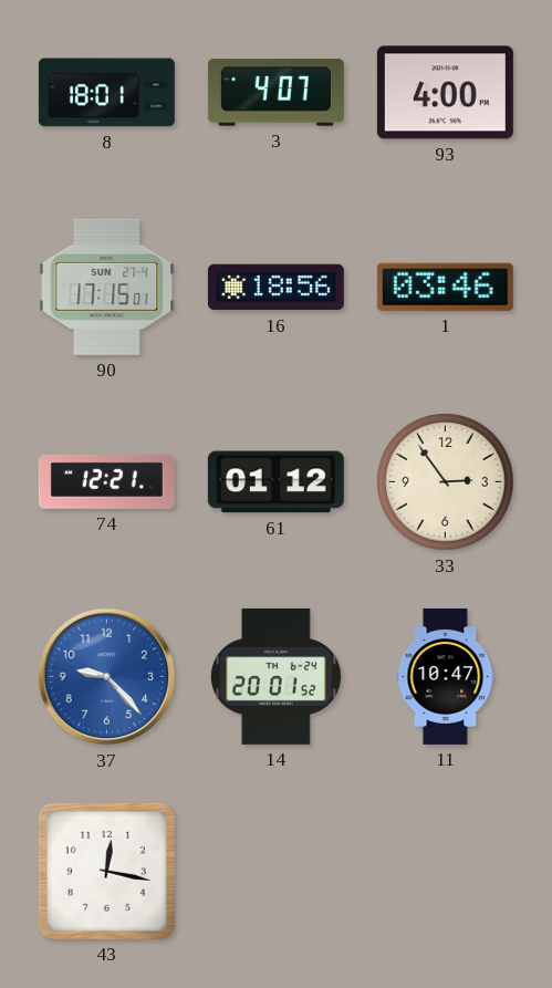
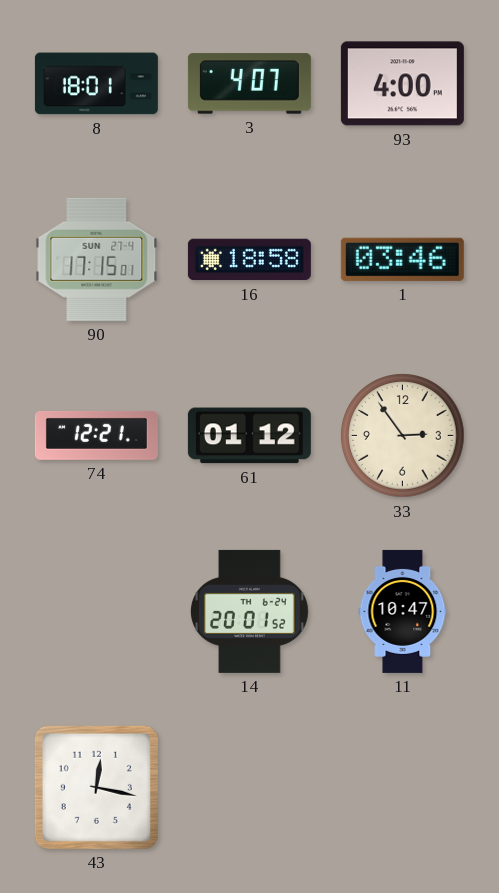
16: 18:56 -> 18:58
37: 9:23 -> none
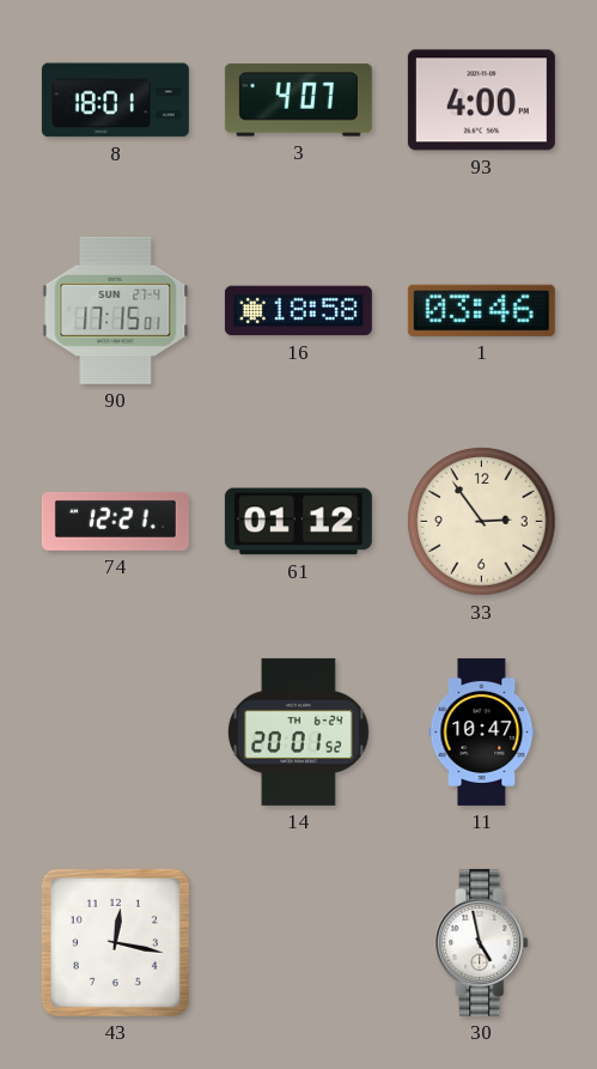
30: none -> 4:58
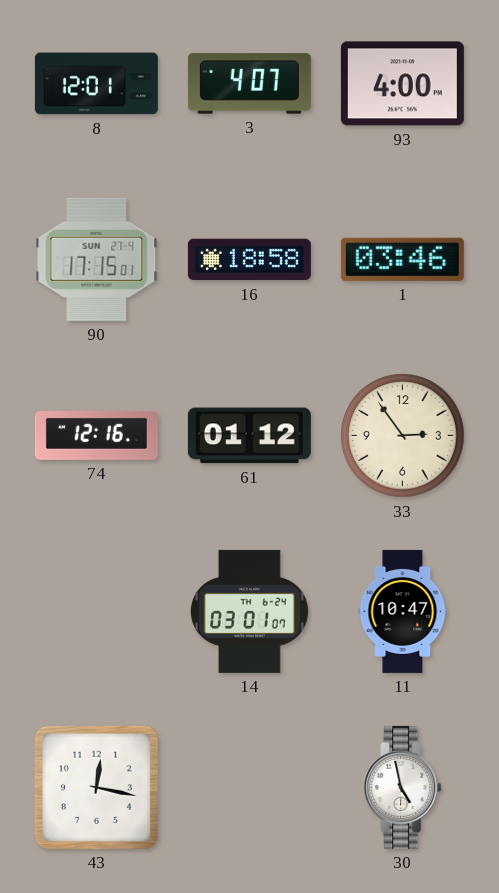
8: 18:01 -> 12:01
74: 12:21 -> 12:16
14: 20:01 -> 03:01
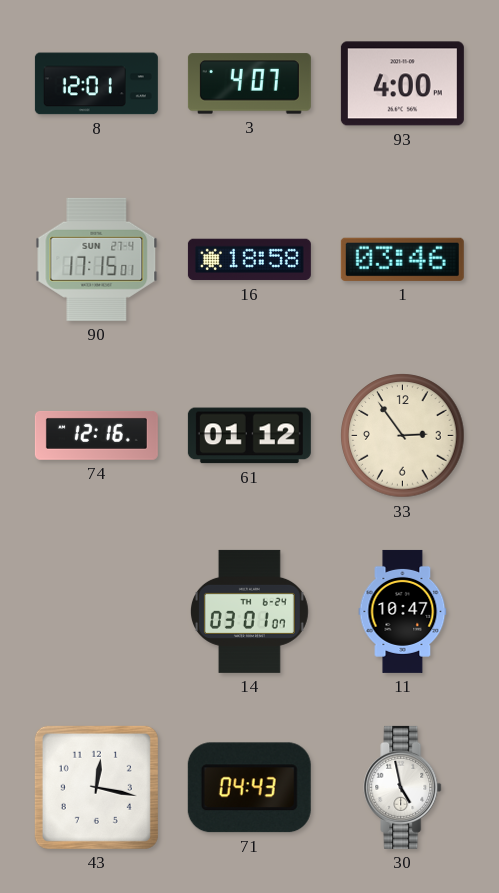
71: none -> 04:43
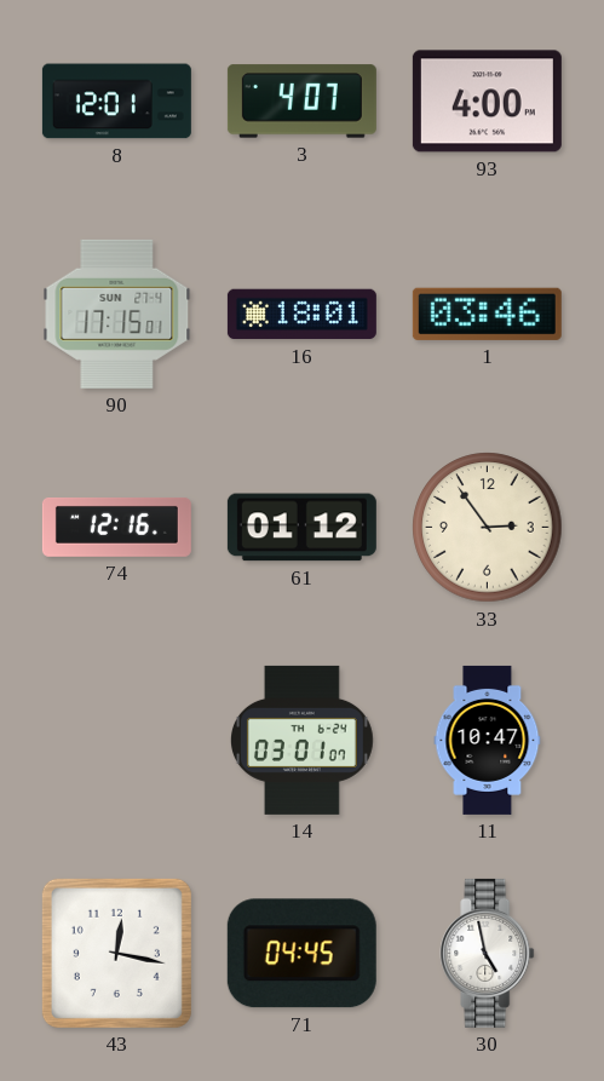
16: 18:58 -> 18:01
71: 04:43 -> 04:45
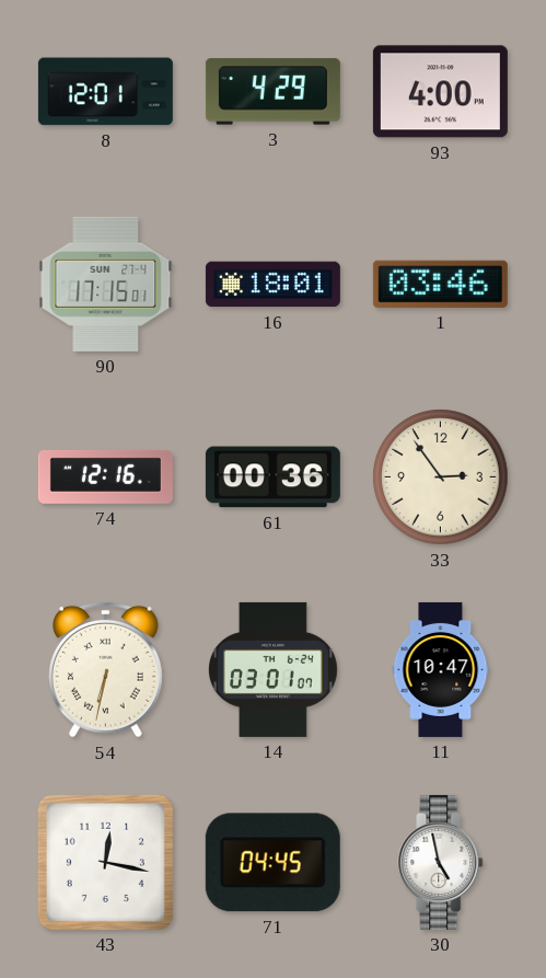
3: 4:07 -> 4:29
61: 01:12 -> 00:36
54: none -> 6:32
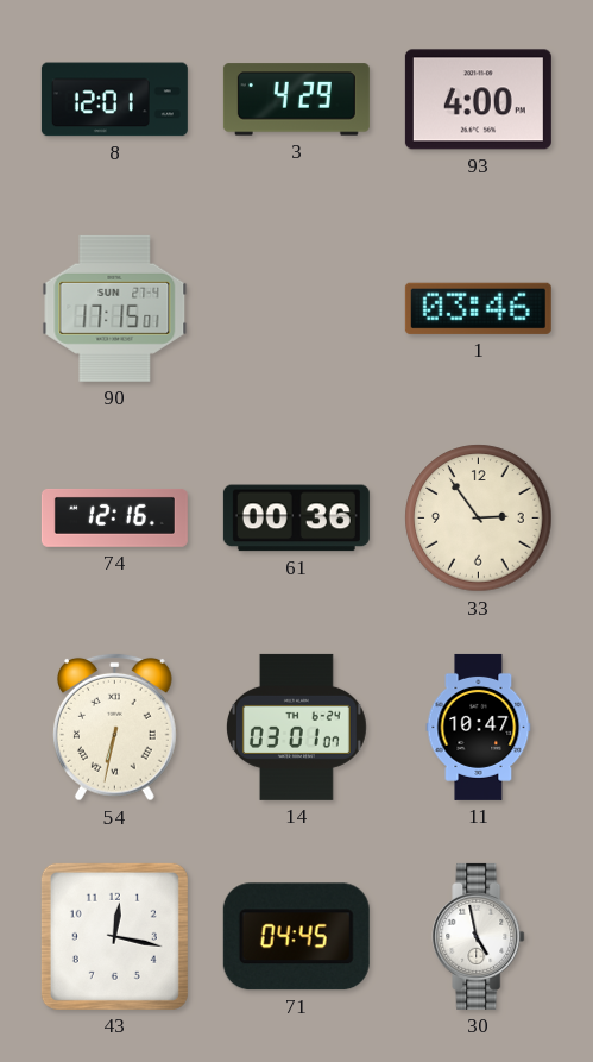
16: 18:01 -> none
